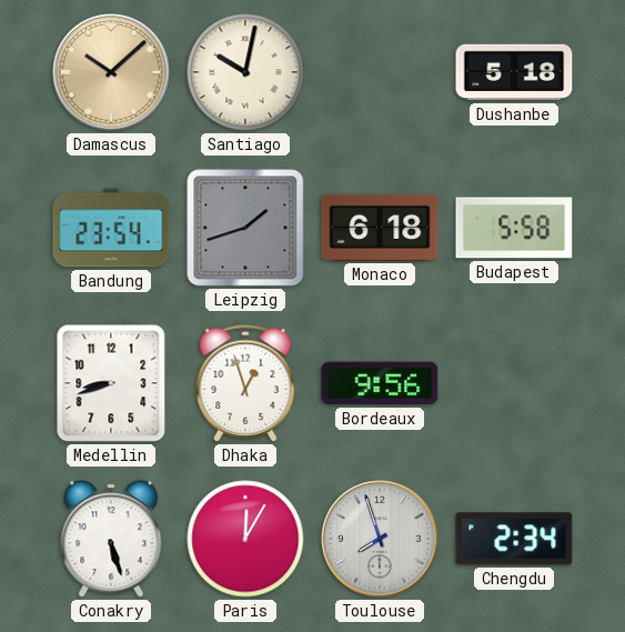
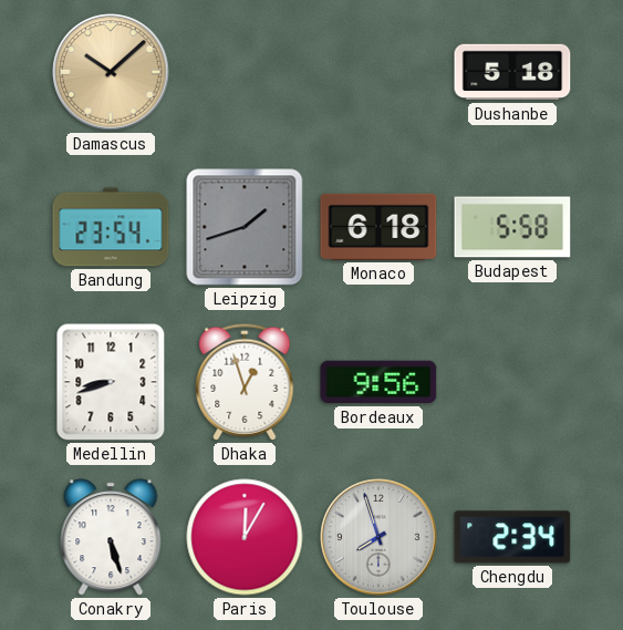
Santiago: 10:02 -> none
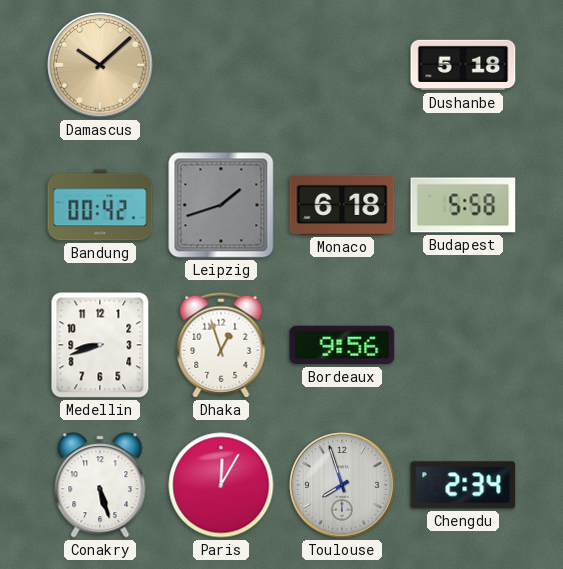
Bandung: 23:54 -> 00:42
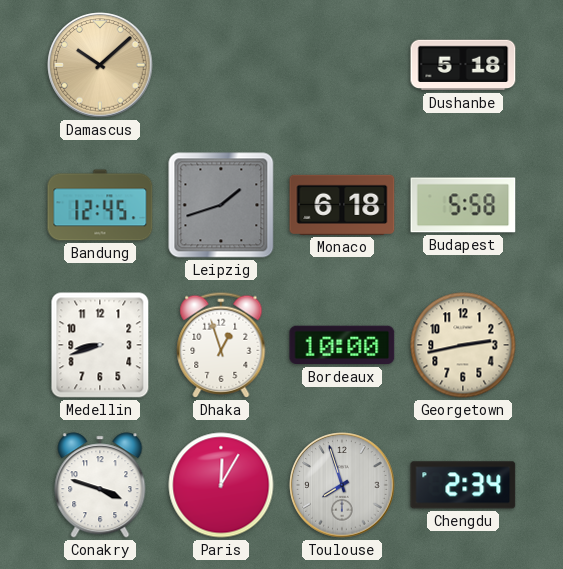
Bandung: 00:42 -> 12:45
Bordeaux: 9:56 -> 10:00
Georgetown: none -> 2:43
Conakry: 5:27 -> 3:48
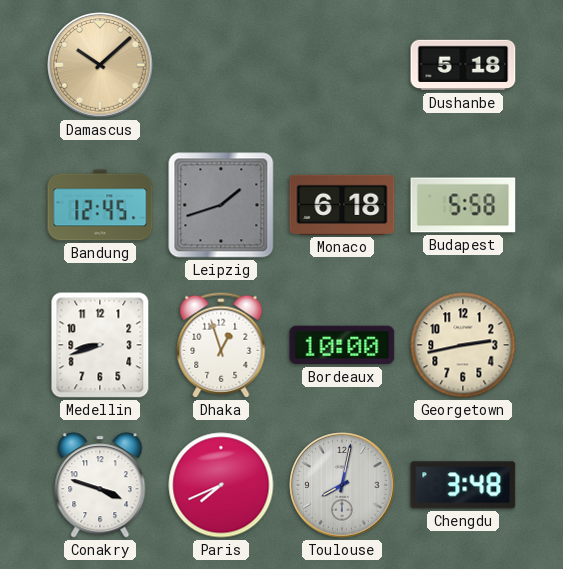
Paris: 12:05 -> 7:41
Toulouse: 7:57 -> 8:02
Chengdu: 2:34 -> 3:48
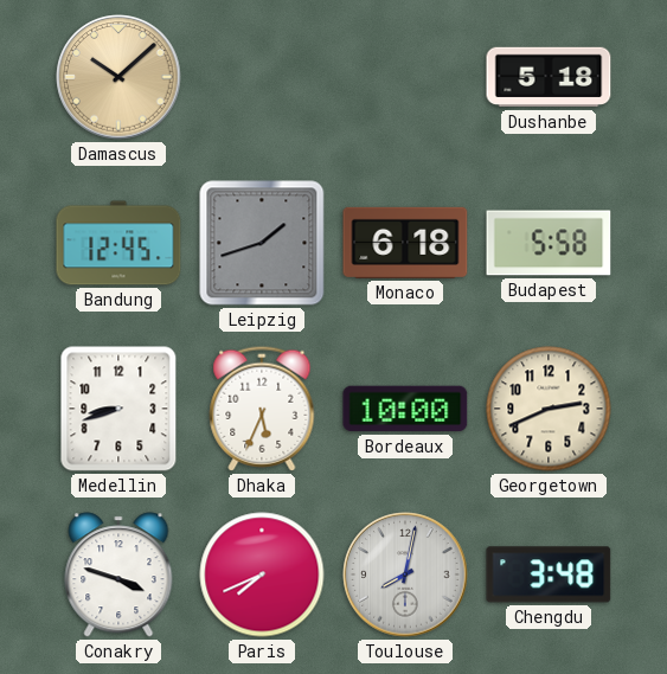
Dhaka: 12:57 -> 5:34
Georgetown: 2:43 -> 2:41
